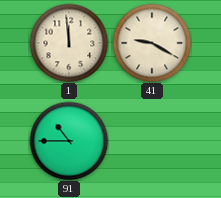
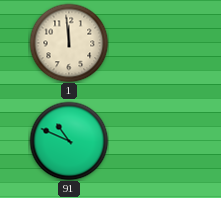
41: 9:20 -> none
91: 10:45 -> 10:49
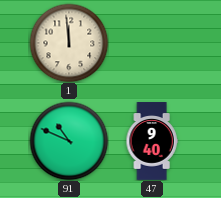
47: none -> 9:40
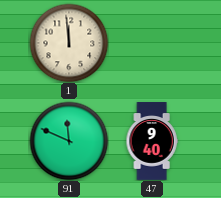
91: 10:49 -> 11:49
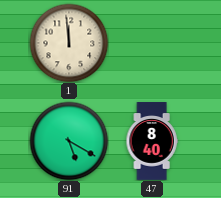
91: 11:49 -> 5:20
47: 9:40 -> 8:40
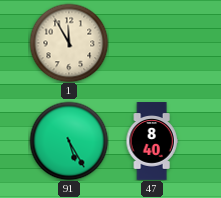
1: 11:59 -> 11:55
91: 5:20 -> 5:25
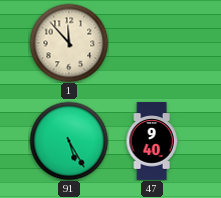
1: 11:55 -> 11:53
47: 8:40 -> 9:40
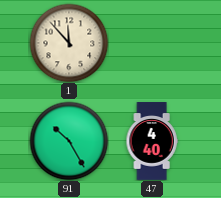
91: 5:25 -> 10:25
47: 9:40 -> 4:40
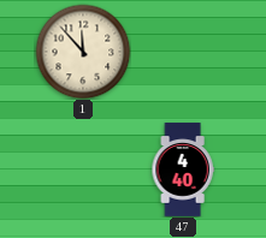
91: 10:25 -> none
